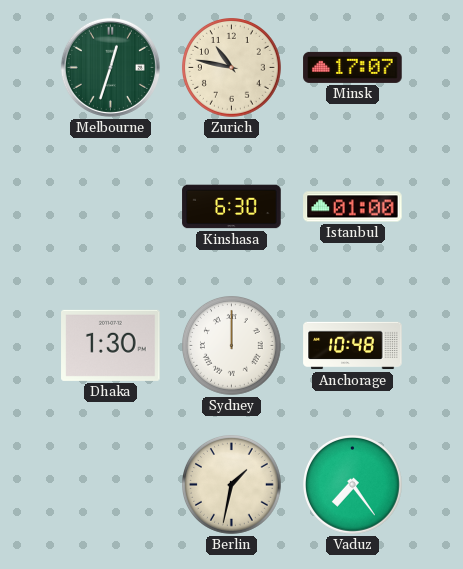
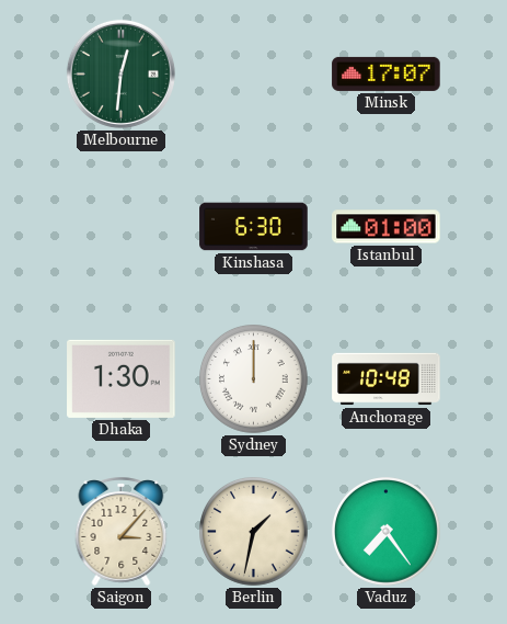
Melbourne: 12:33 -> 12:31
Zurich: 10:47 -> none
Saigon: none -> 3:07
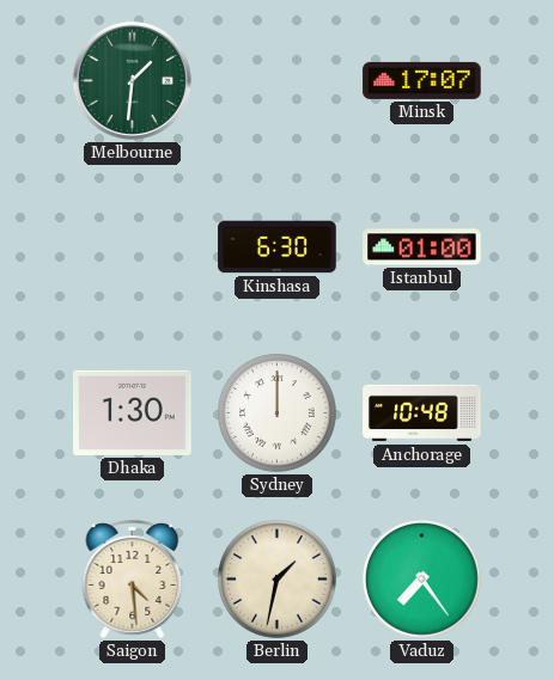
Melbourne: 12:31 -> 1:31
Saigon: 3:07 -> 4:29
